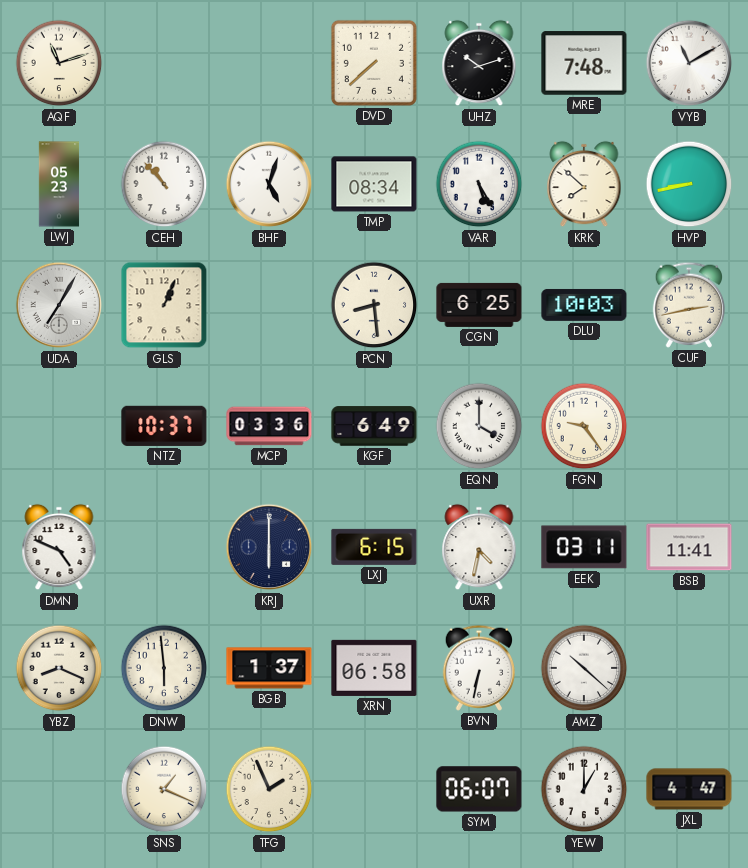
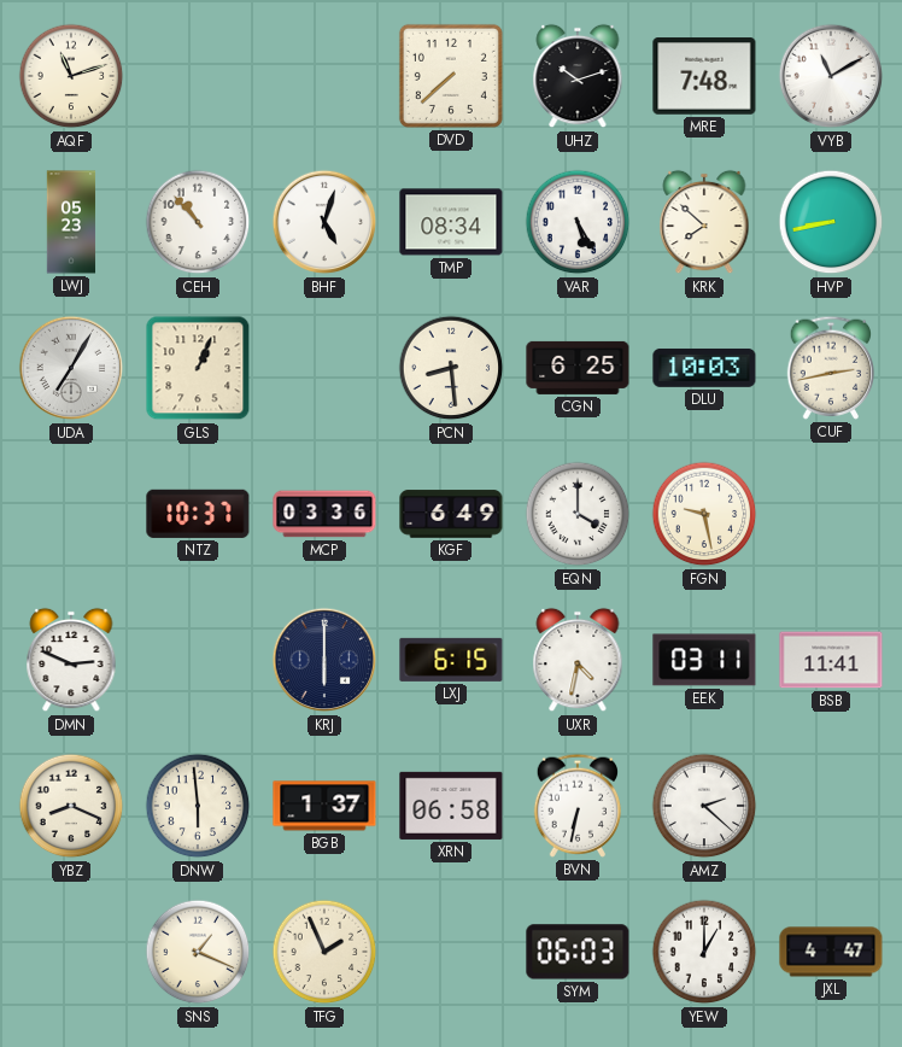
FGN: 9:24 -> 9:28
DMN: 4:49 -> 2:49
AMZ: 10:22 -> 2:22
SYM: 06:07 -> 06:03
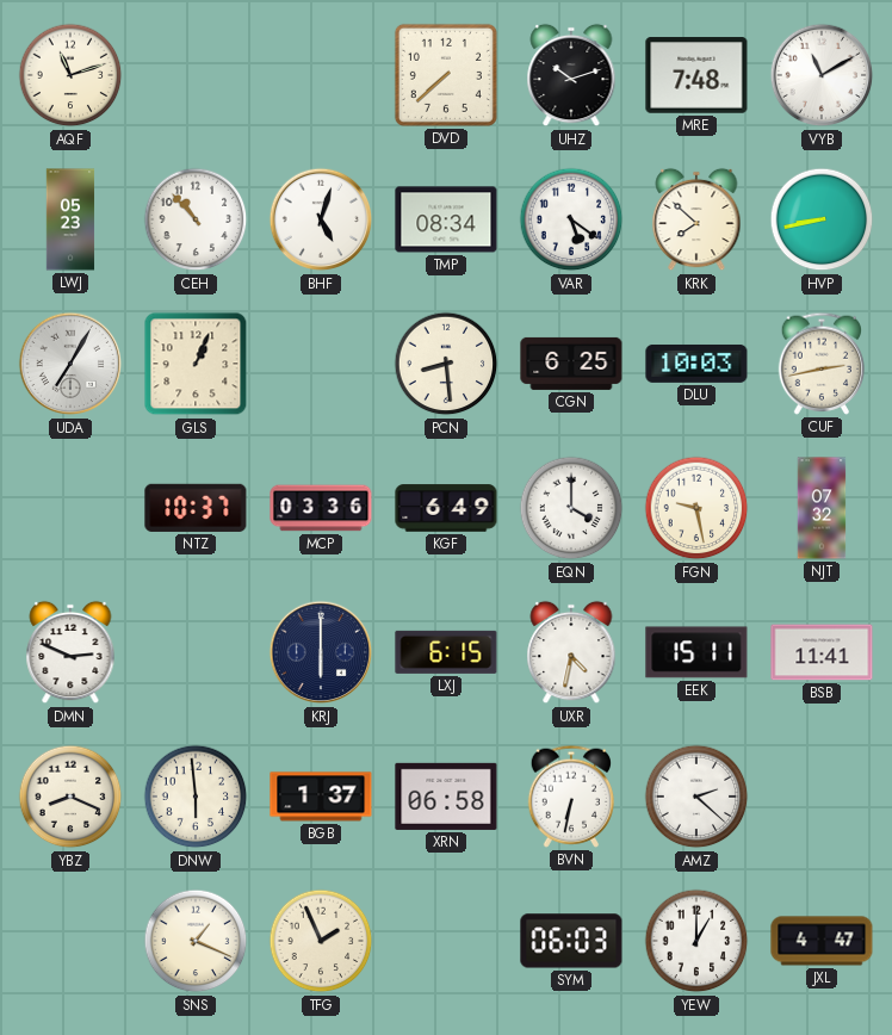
VAR: 5:25 -> 5:21
NJT: none -> 07:32
EEK: 03:11 -> 15:11
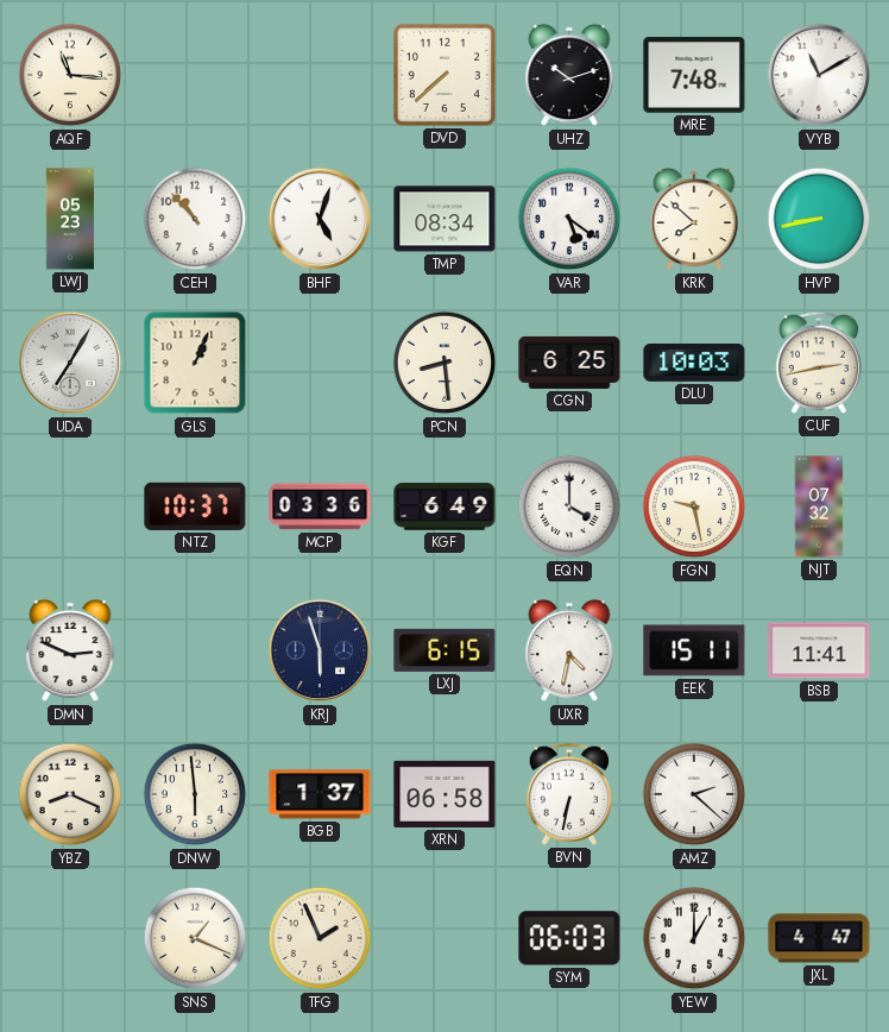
AQF: 11:12 -> 11:16
KRJ: 6:00 -> 5:57
